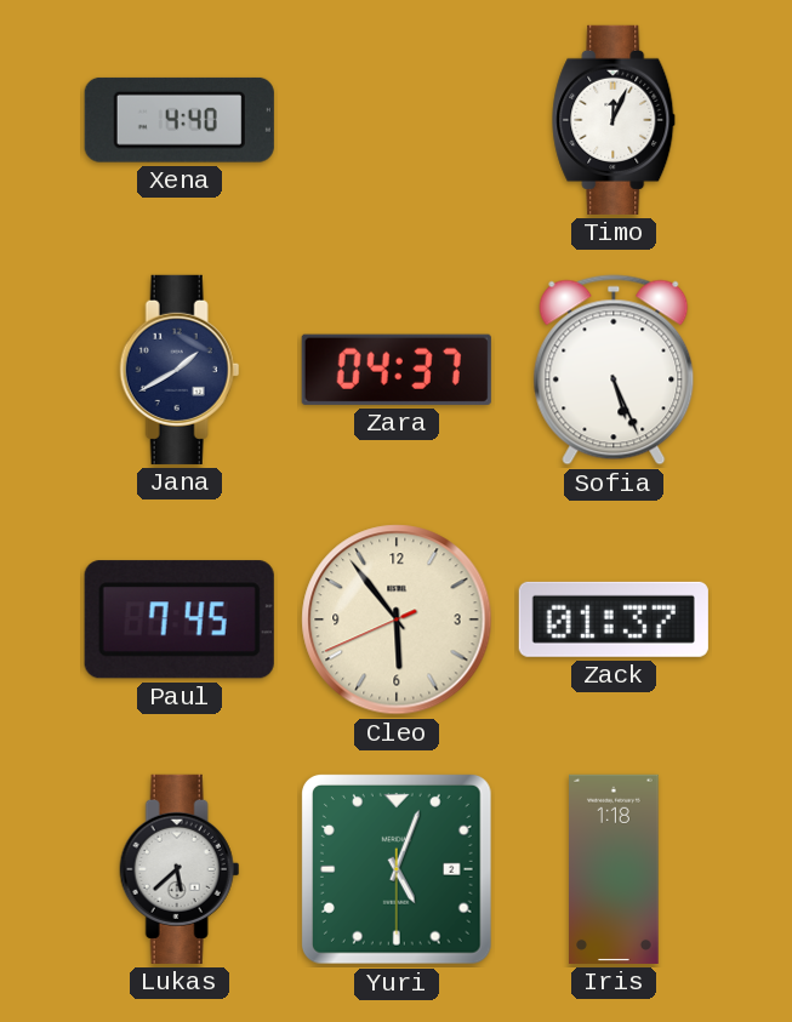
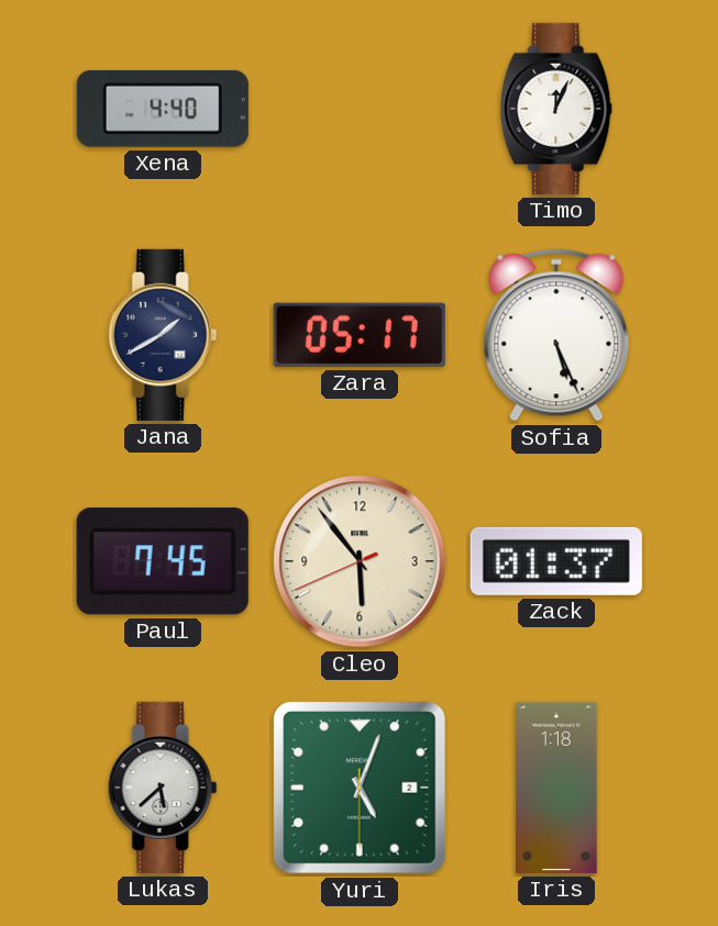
Zara: 04:37 -> 05:17
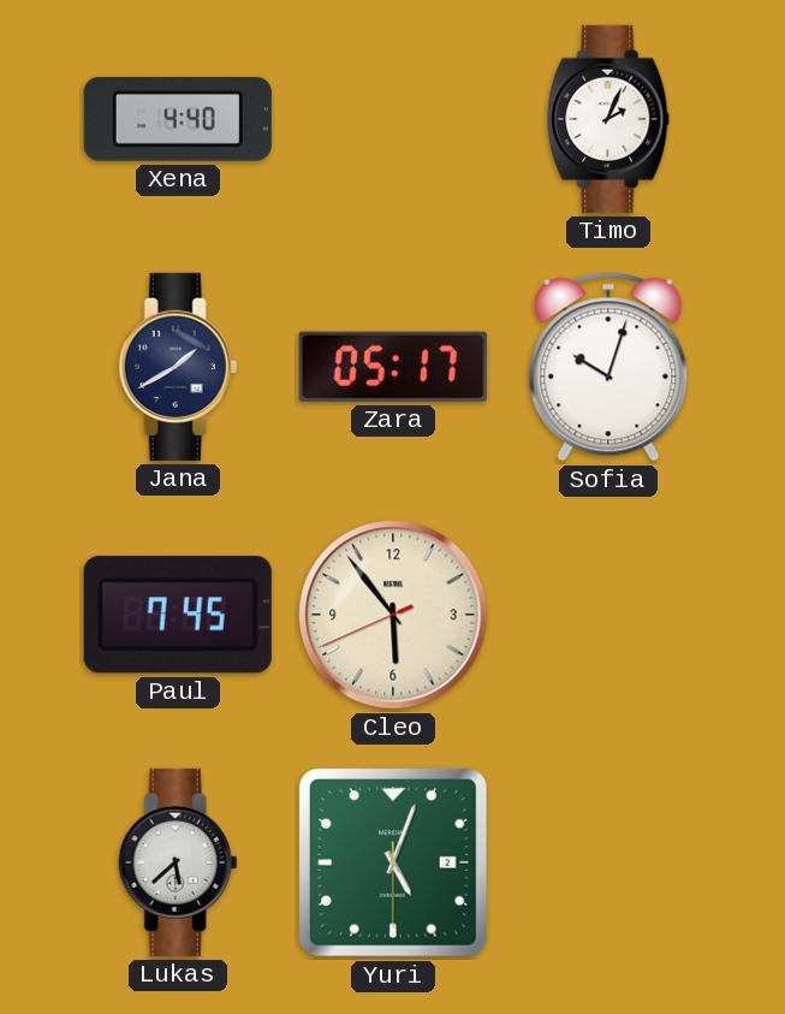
Timo: 12:04 -> 2:04
Sofia: 5:26 -> 10:03
Zack: 01:37 -> none
Iris: 1:18 -> none
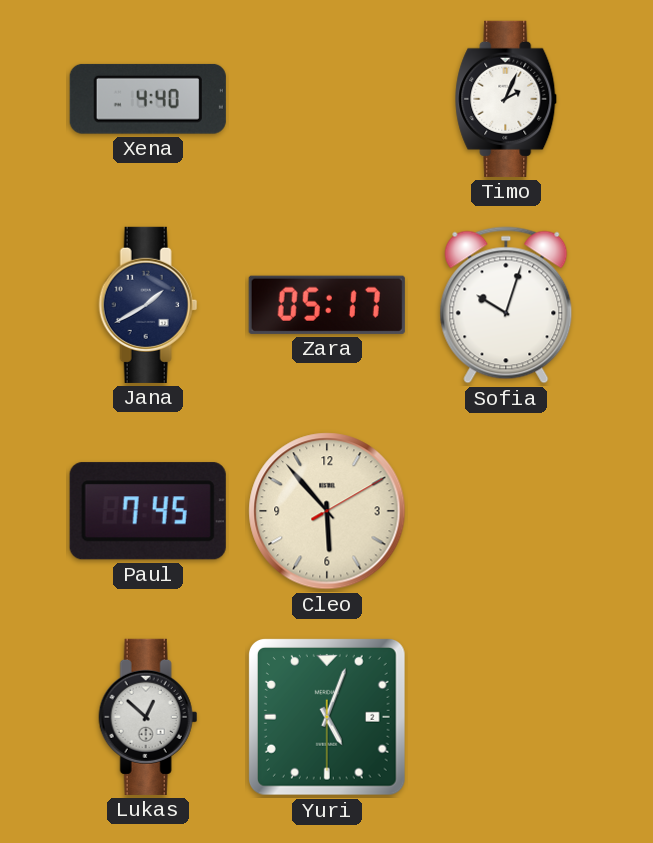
Cleo: 5:53:41 -> 5:53:10
Lukas: 5:38 -> 12:52
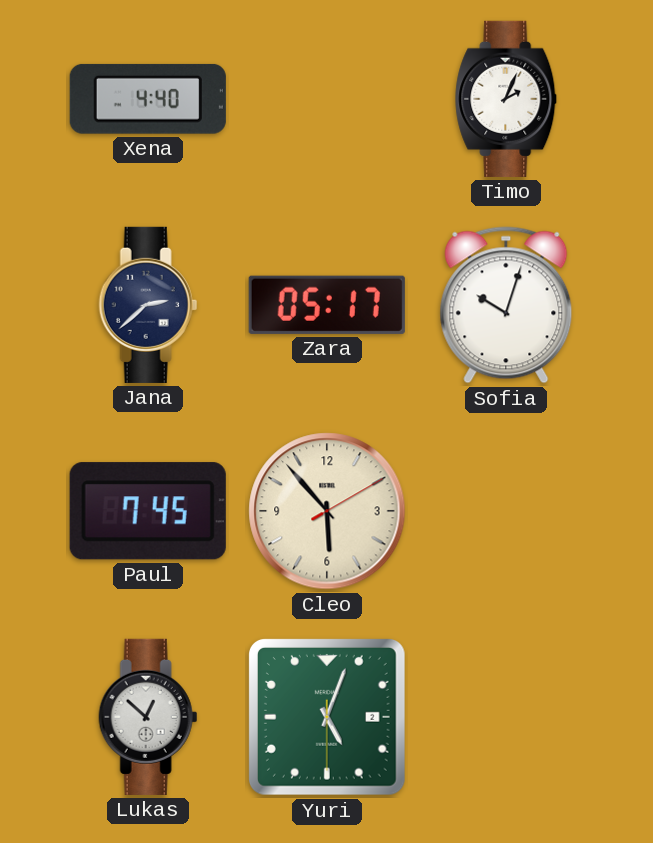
Jana: 1:40 -> 2:38
